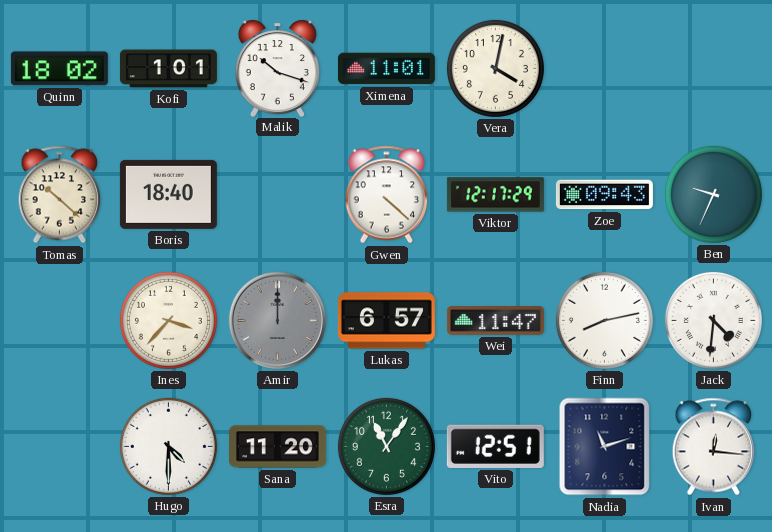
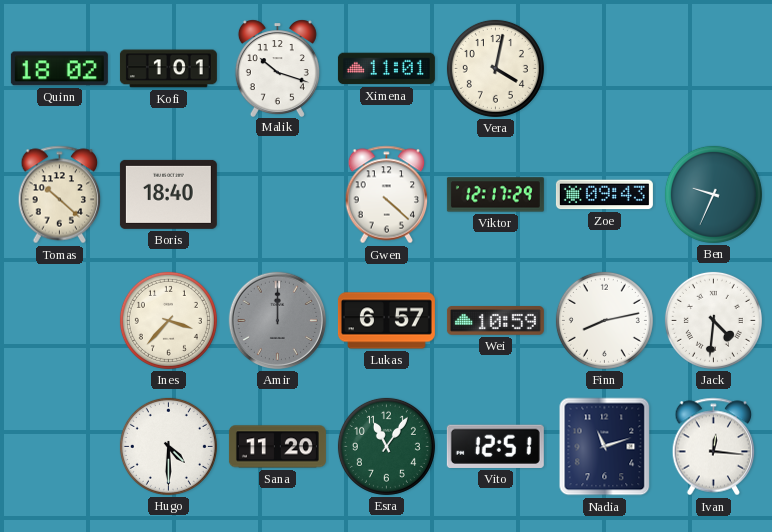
Wei: 11:47 -> 10:59
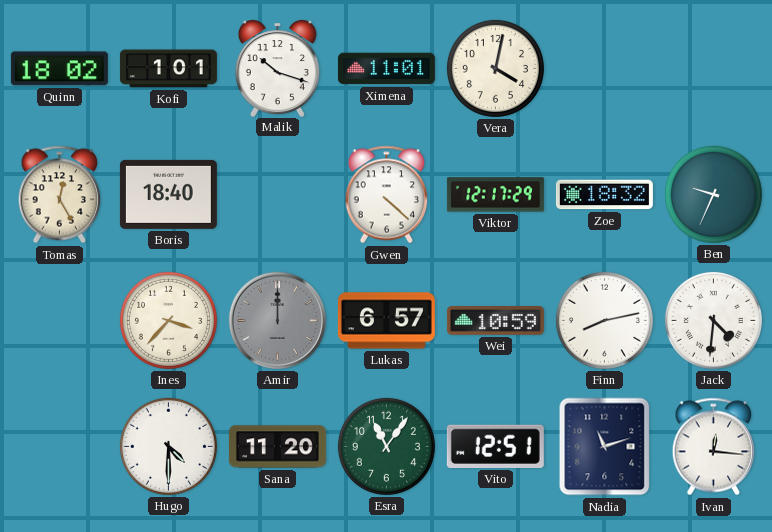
Tomas: 10:22 -> 12:25
Zoe: 09:43 -> 18:32
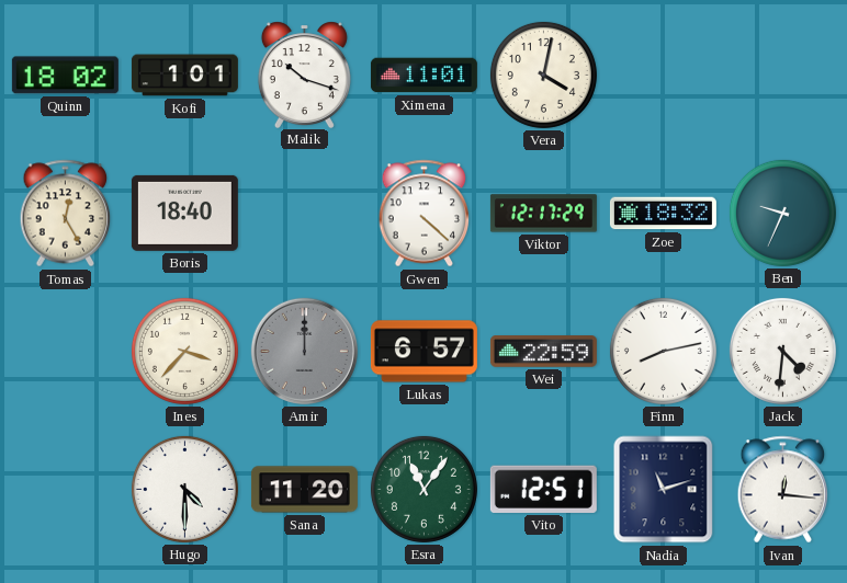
Wei: 10:59 -> 22:59
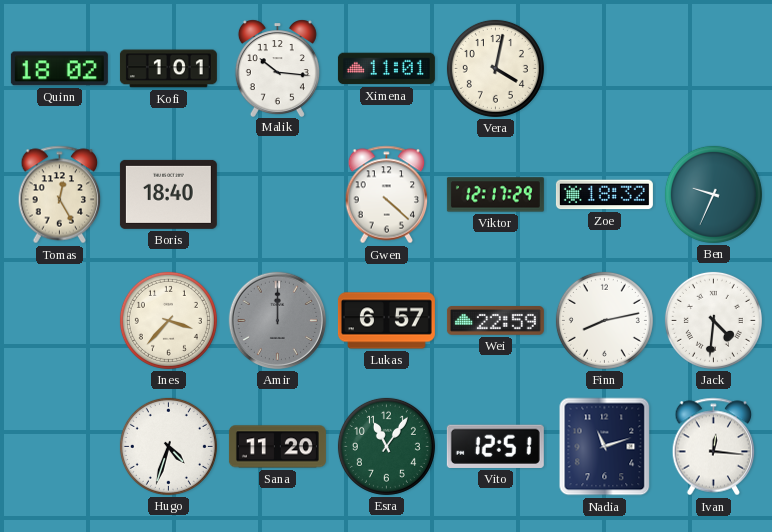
Malik: 10:18 -> 10:16
Hugo: 4:30 -> 4:33
